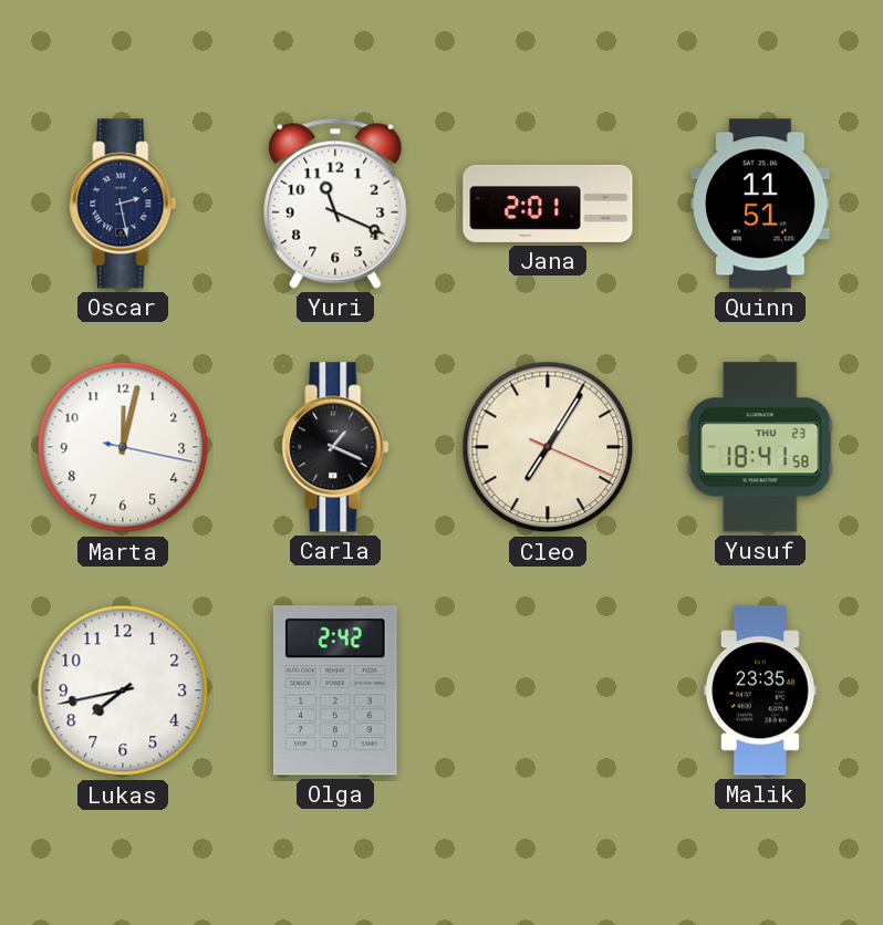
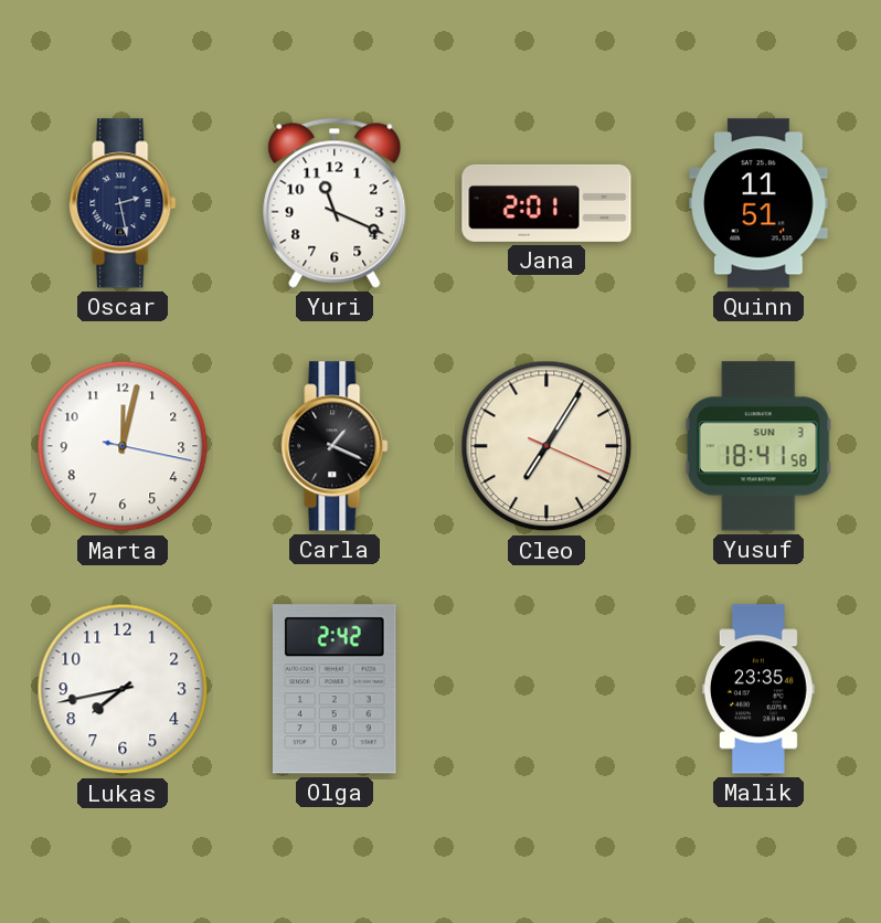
Yusuf date: THU 23 -> SUN 3
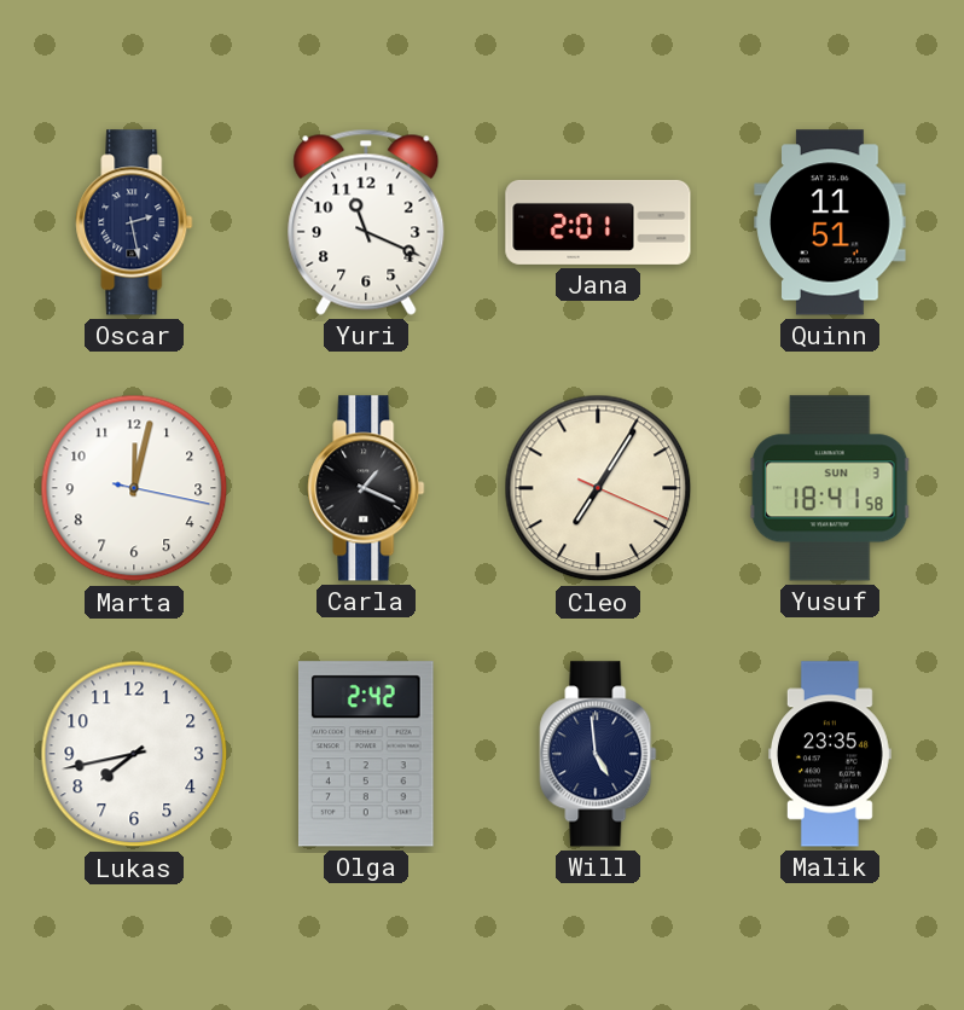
Will: none -> 4:59
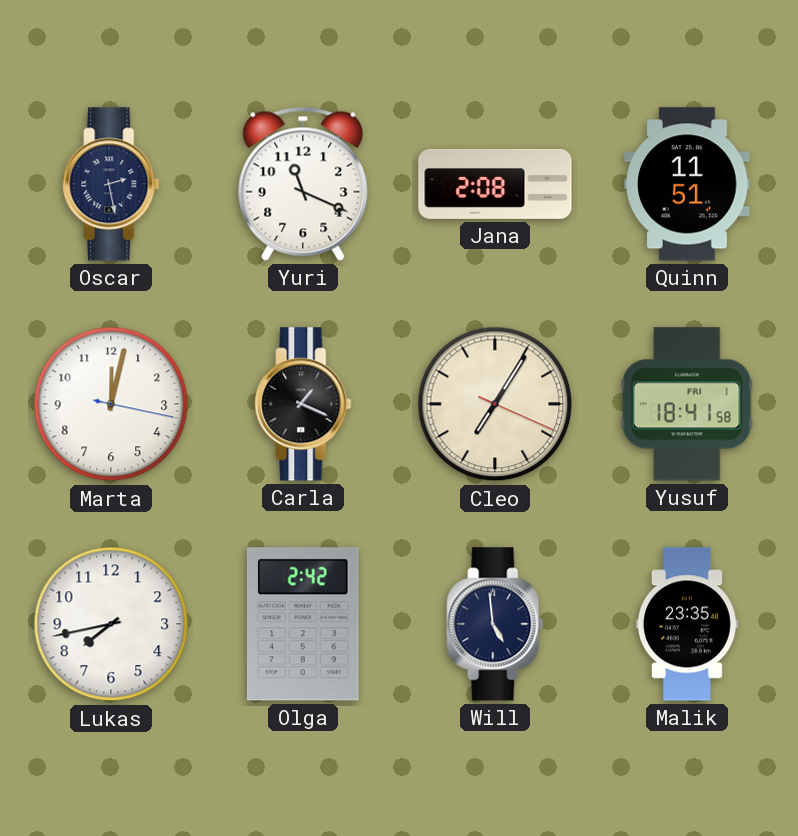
Jana: 2:01 -> 2:08
Yusuf date: SUN 3 -> FRI 1
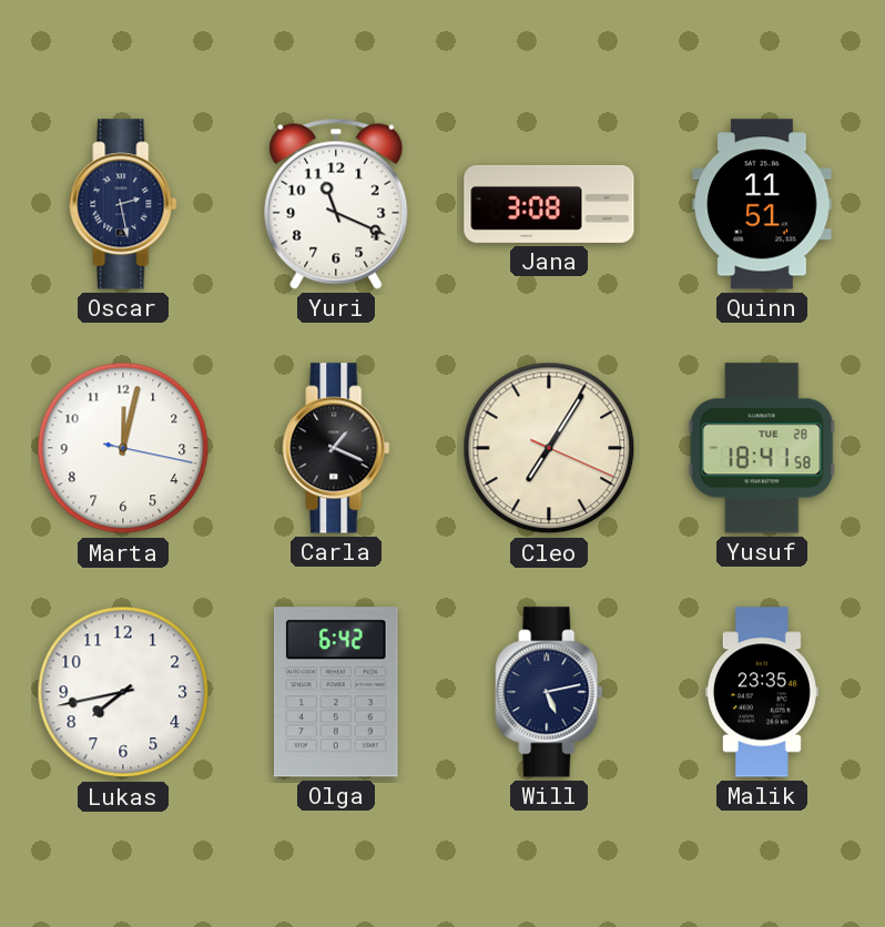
Jana: 2:08 -> 3:08
Yusuf date: FRI 1 -> TUE 28
Olga: 2:42 -> 6:42
Will: 4:59 -> 5:13
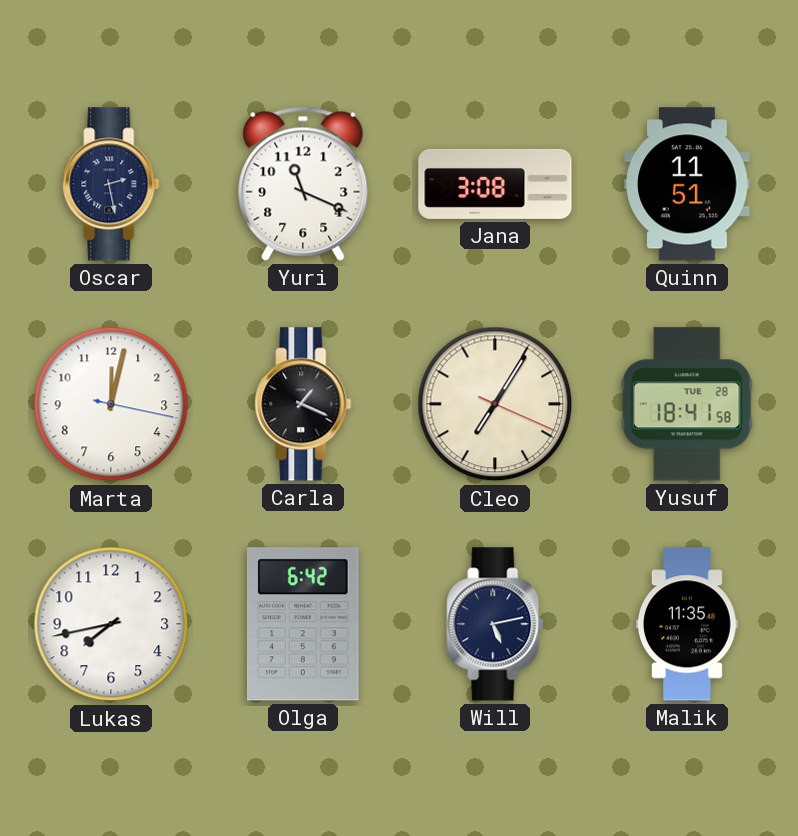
Malik: 23:35 -> 11:35
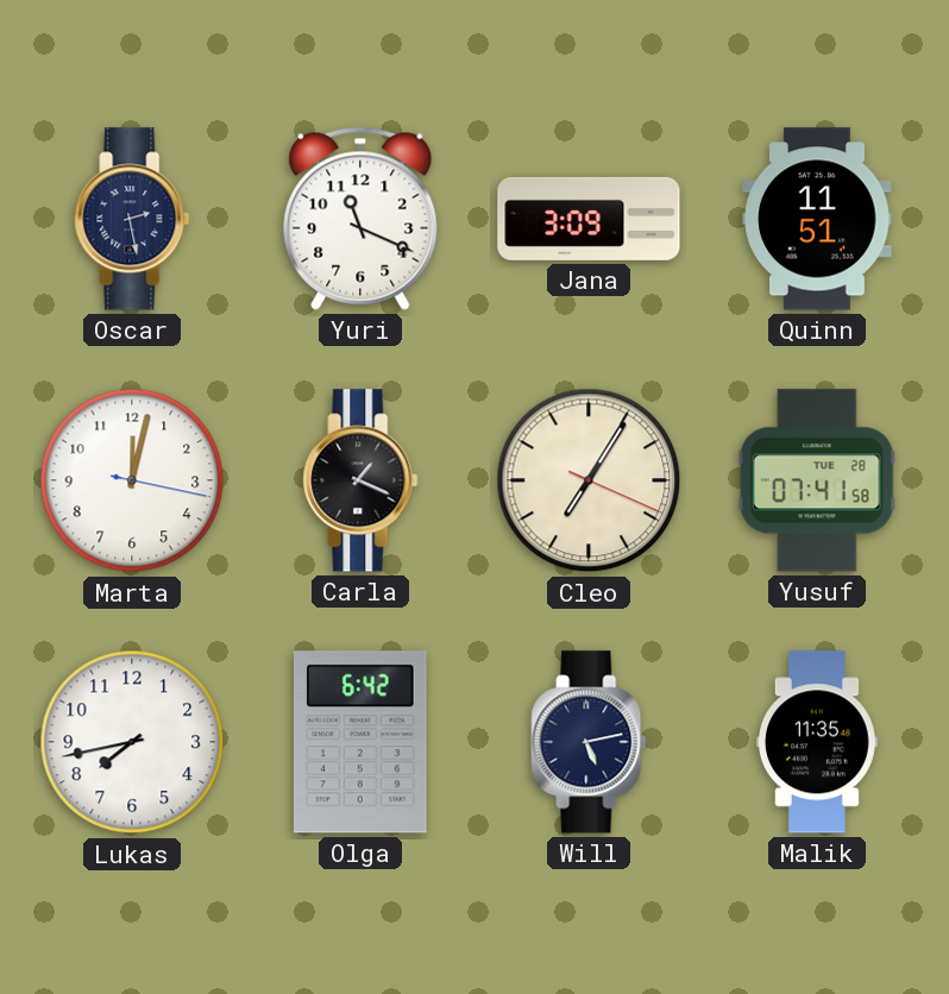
Jana: 3:08 -> 3:09
Yusuf: 18:41 -> 07:41
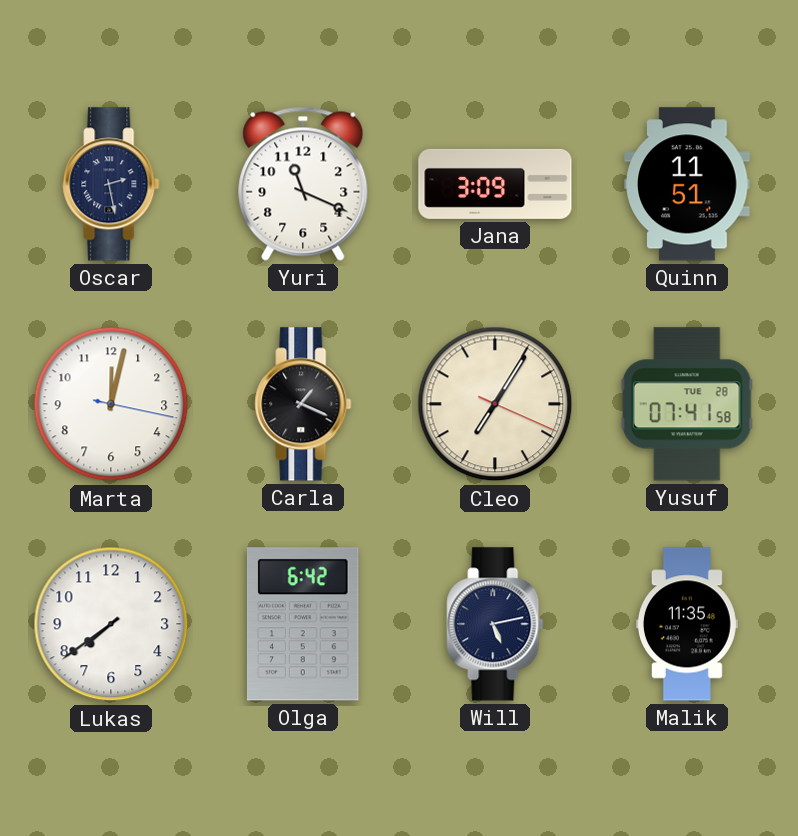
Lukas: 7:43 -> 7:39
